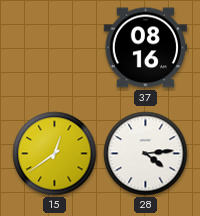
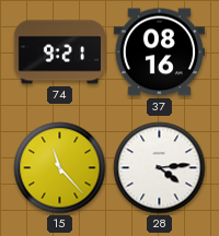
74: none -> 9:21
15: 12:39 -> 11:23
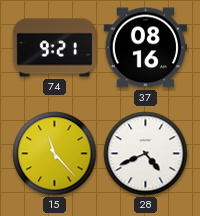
28: 4:14 -> 4:41
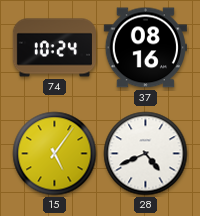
74: 9:21 -> 10:24
15: 11:23 -> 5:06
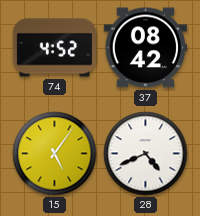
74: 10:24 -> 4:52
37: 08:16 -> 08:42
